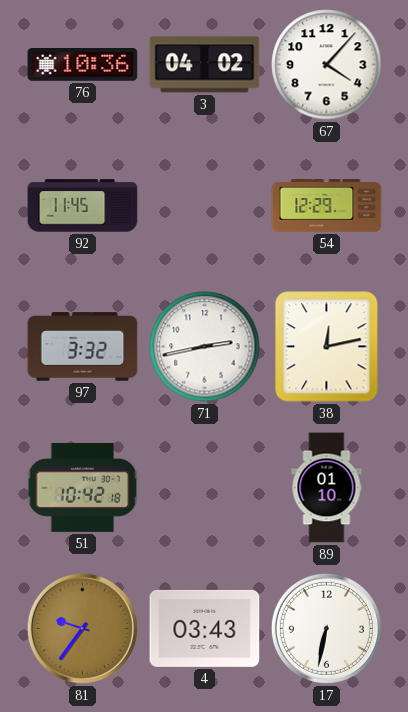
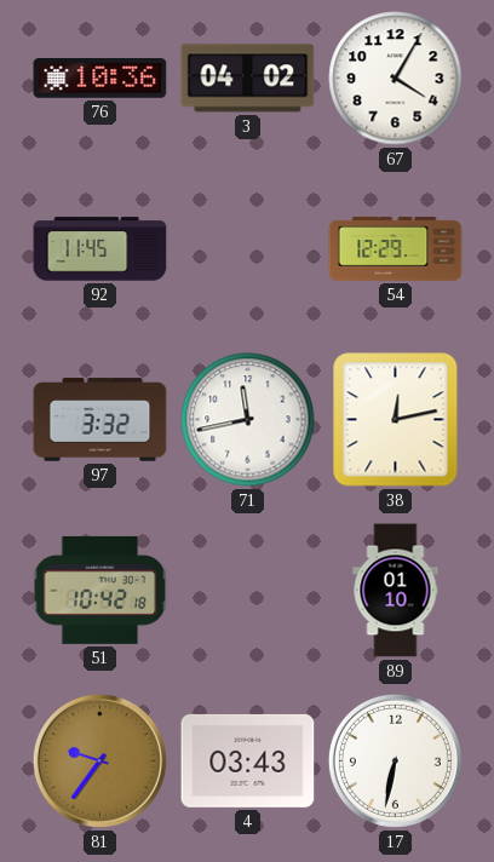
67: 4:07 -> 4:05
71: 2:43 -> 11:43
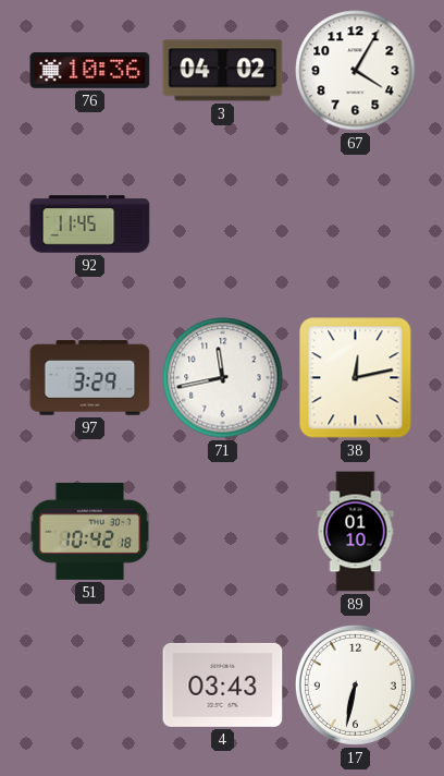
54: 12:29 -> none
97: 3:32 -> 3:29
81: 9:36 -> none
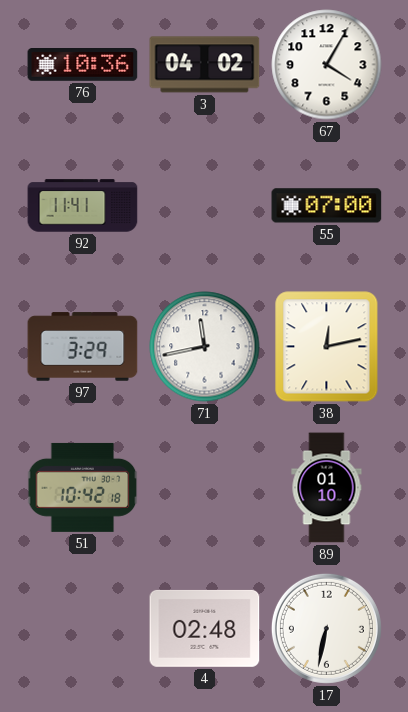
92: 11:45 -> 11:41
55: none -> 07:00
4: 03:43 -> 02:48
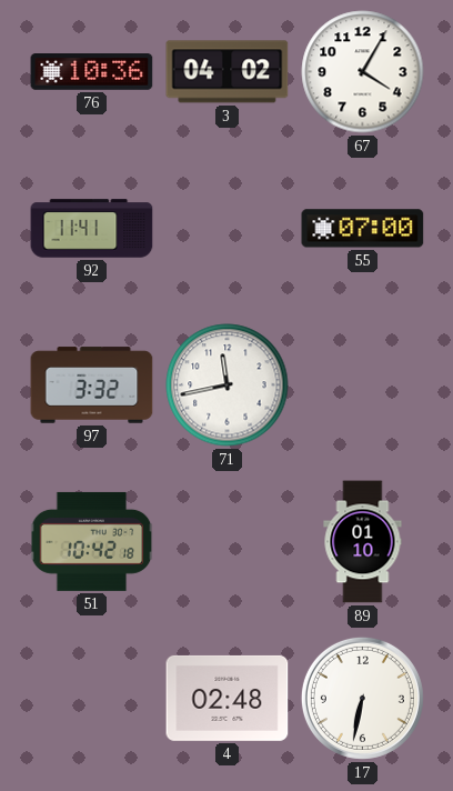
97: 3:29 -> 3:32
38: 12:13 -> none
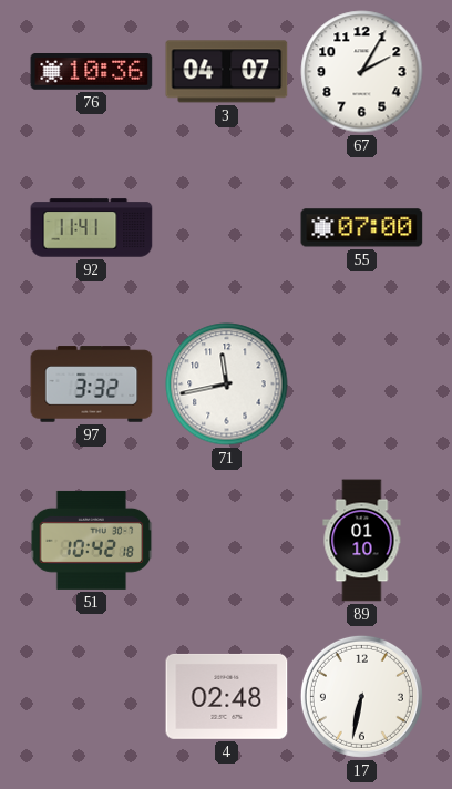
3: 04:02 -> 04:07
67: 4:05 -> 2:05
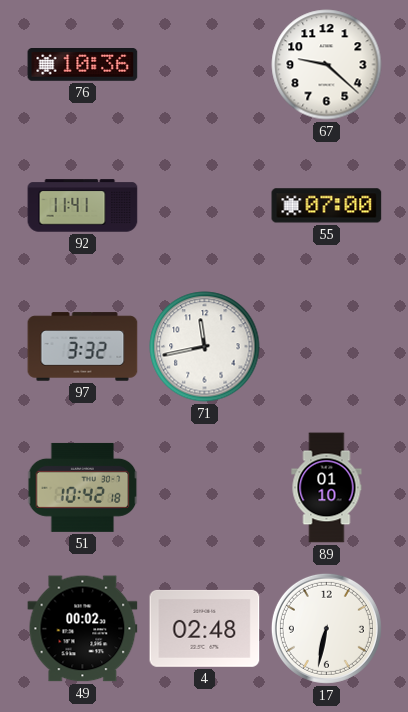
3: 04:07 -> none
67: 2:05 -> 9:22
49: none -> 00:02
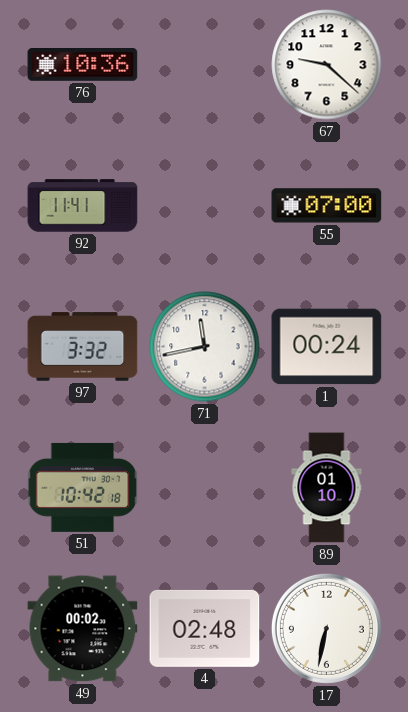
1: none -> 00:24
